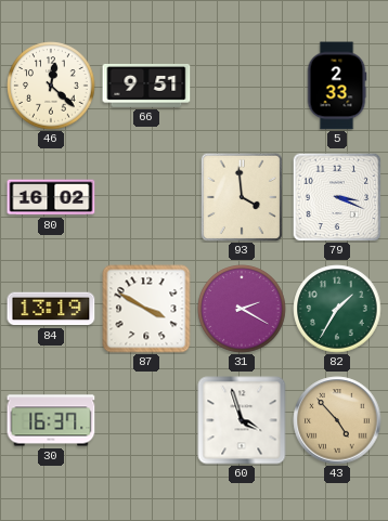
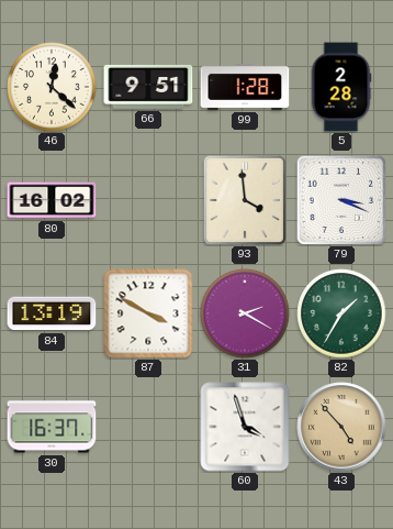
99: none -> 1:28
5: 2:33 -> 2:28
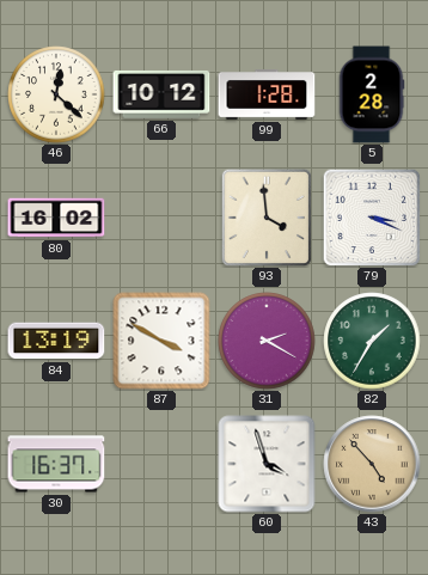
66: 9:51 -> 10:12
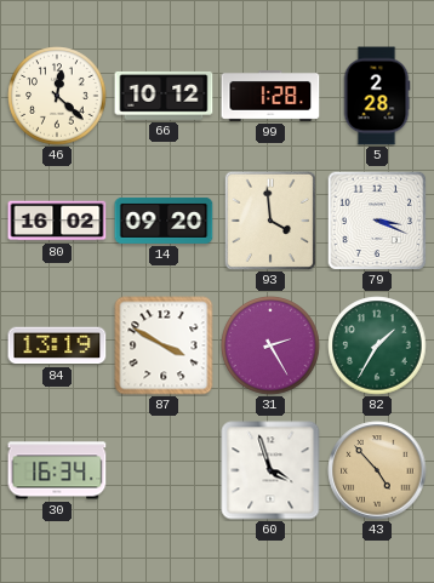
14: none -> 09:20
31: 2:20 -> 2:25
30: 16:37 -> 16:34
